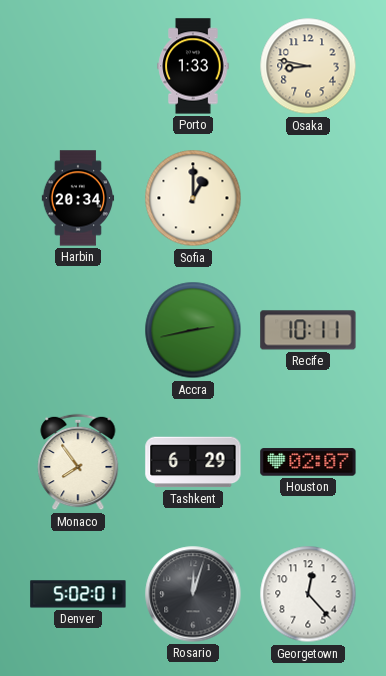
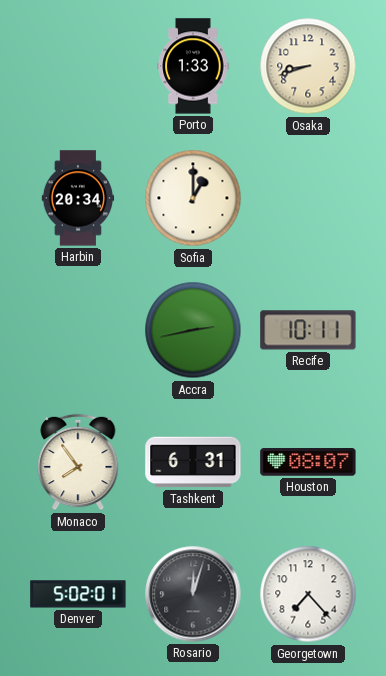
Osaka: 8:47 -> 8:42
Tashkent: 6:29 -> 6:31
Houston: 02:07 -> 08:07
Georgetown: 12:23 -> 7:23
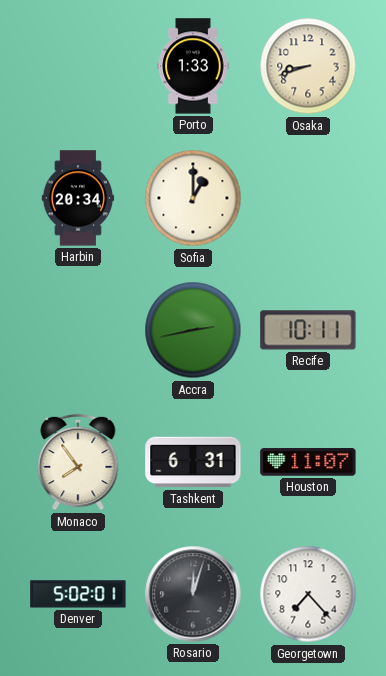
Houston: 08:07 -> 11:07
